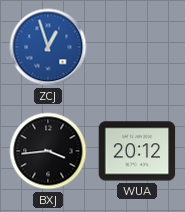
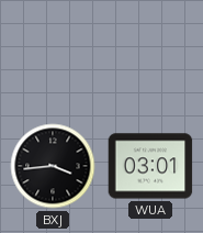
ZCJ: 12:57 -> none
WUA: 20:12 -> 03:01
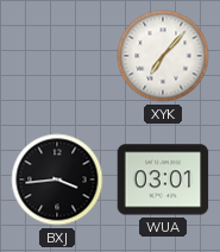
XYK: none -> 7:07
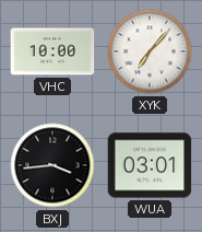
VHC: none -> 10:00
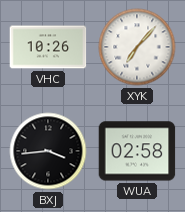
VHC: 10:00 -> 10:26
WUA: 03:01 -> 02:58
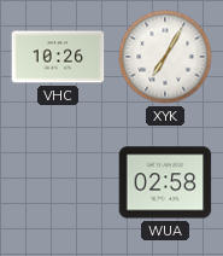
XYK: 7:07 -> 7:05
BXJ: 3:44 -> none
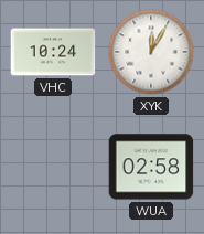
VHC: 10:26 -> 10:24
XYK: 7:05 -> 12:05
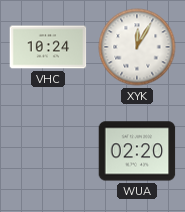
WUA: 02:58 -> 02:20
